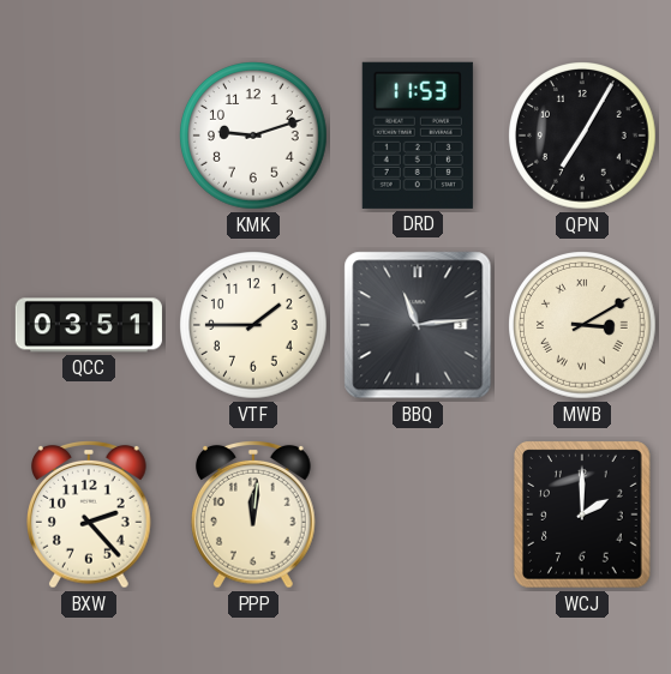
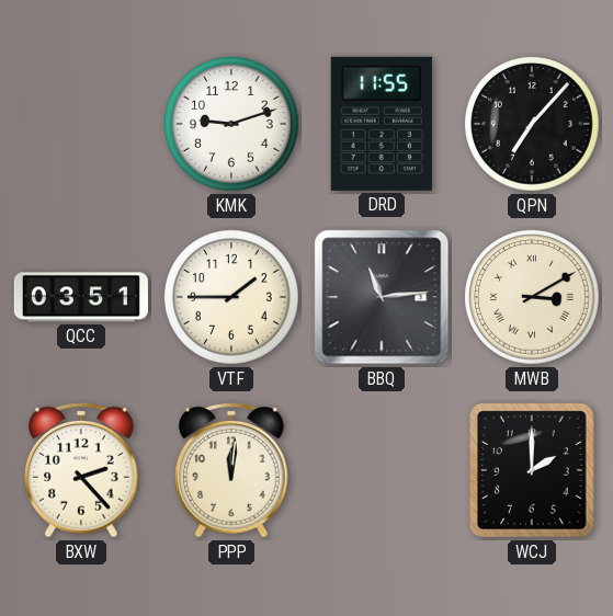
DRD: 11:53 -> 11:55
QPN: 7:05 -> 7:07
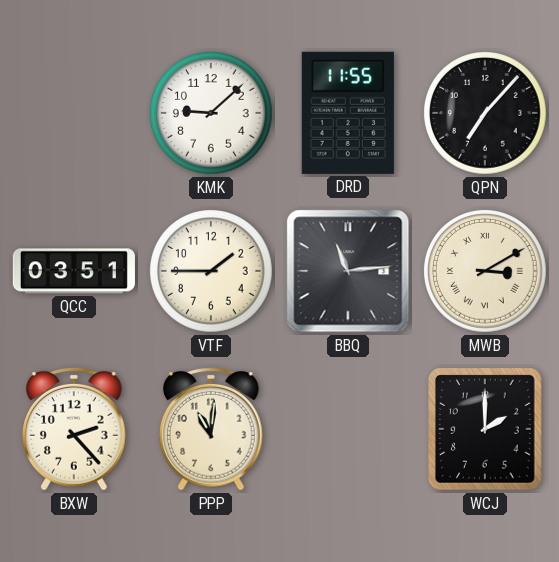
KMK: 9:12 -> 9:08
PPP: 12:01 -> 11:01
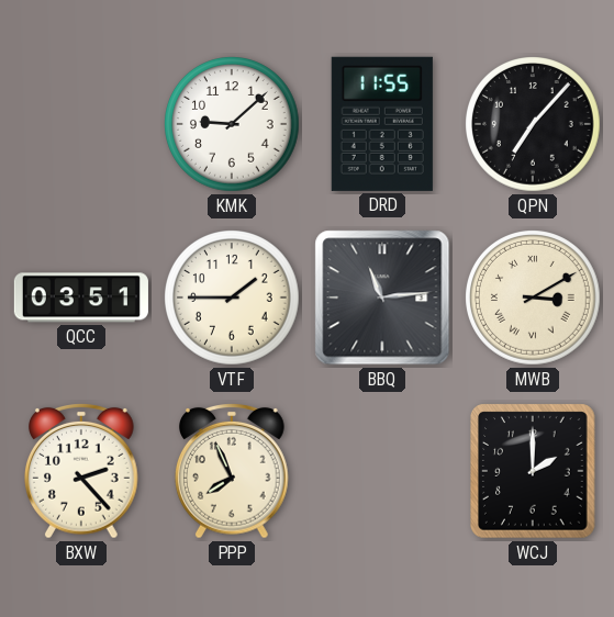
PPP: 11:01 -> 7:56
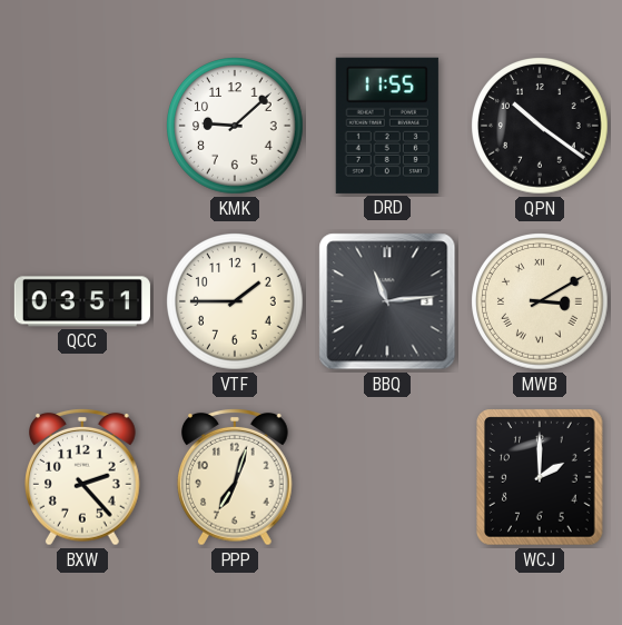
QPN: 7:07 -> 10:21
PPP: 7:56 -> 7:03
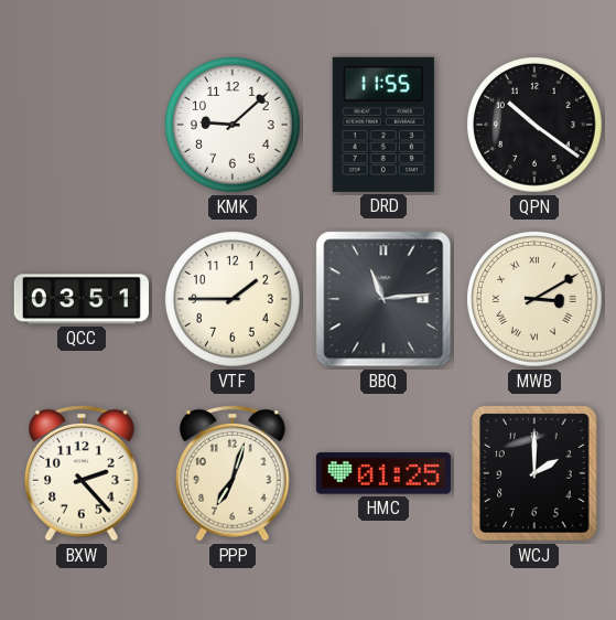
HMC: none -> 01:25
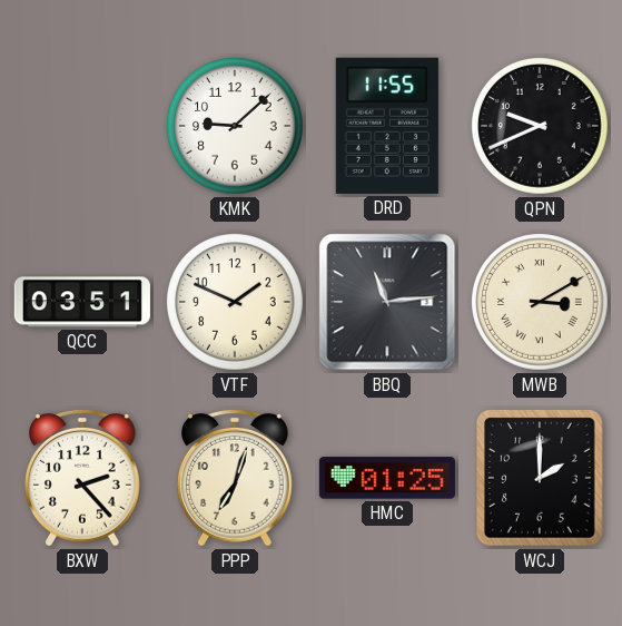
QPN: 10:21 -> 9:41
VTF: 1:45 -> 1:49
